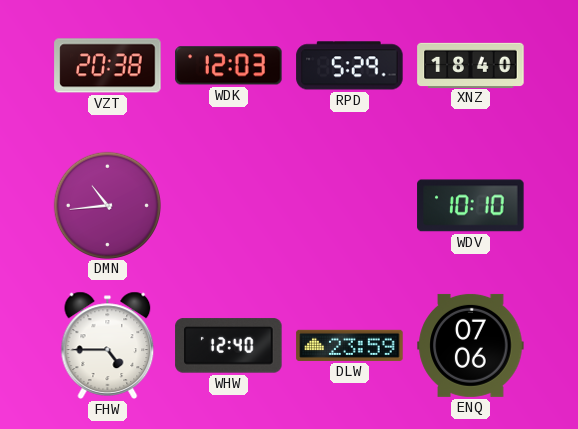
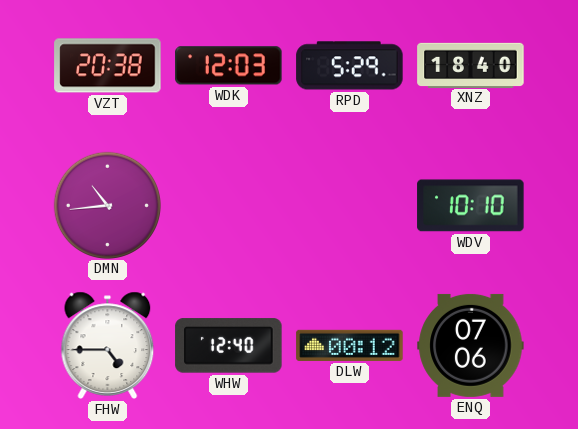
DLW: 23:59 -> 00:12
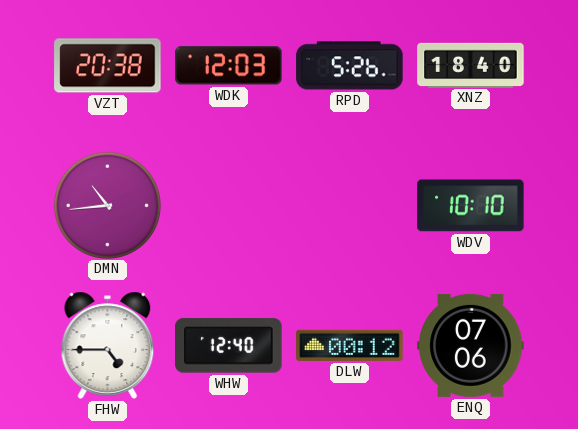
RPD: 5:29 -> 5:26
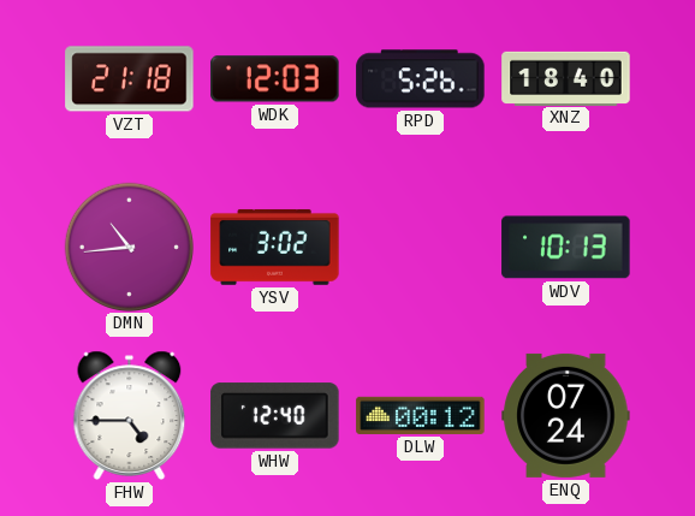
VZT: 20:38 -> 21:18
YSV: none -> 3:02
WDV: 10:10 -> 10:13
ENQ: 07:06 -> 07:24
